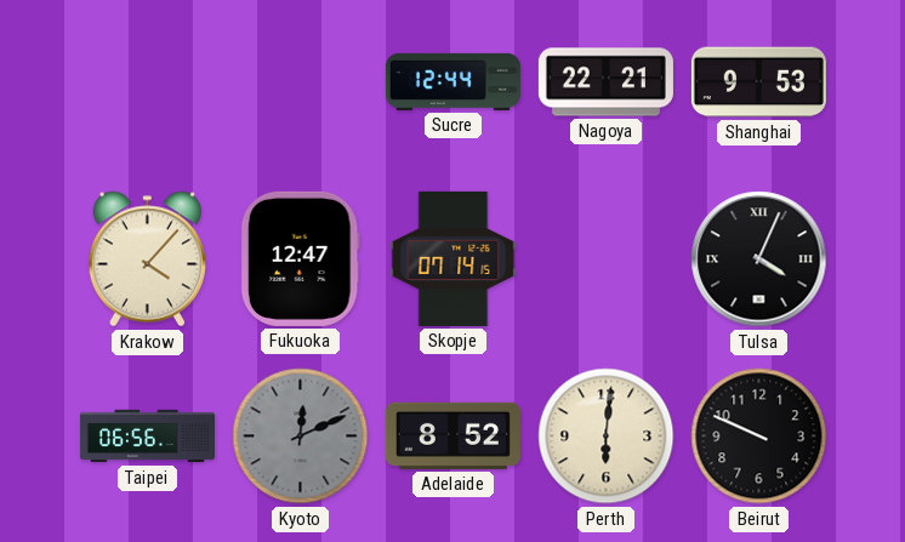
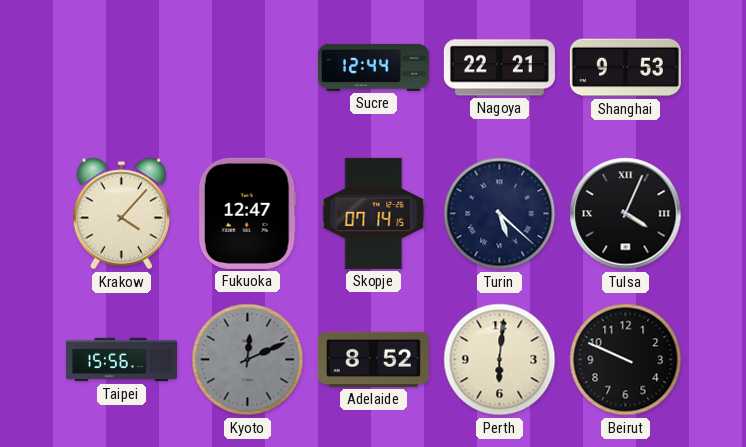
Turin: none -> 5:22
Taipei: 06:56 -> 15:56
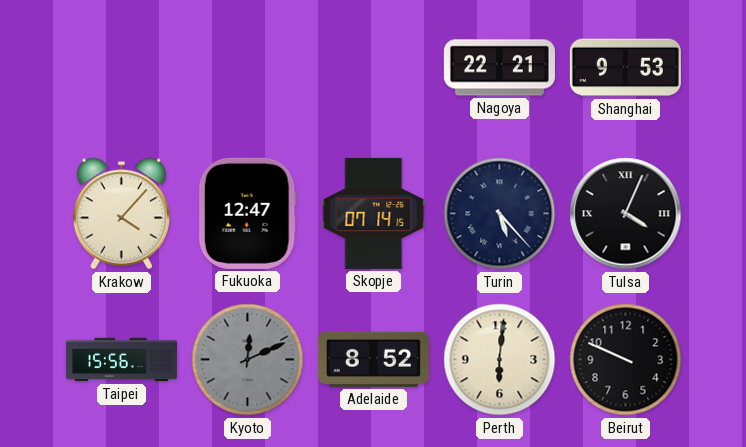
Sucre: 12:44 -> none
Turin: 5:22 -> 5:23
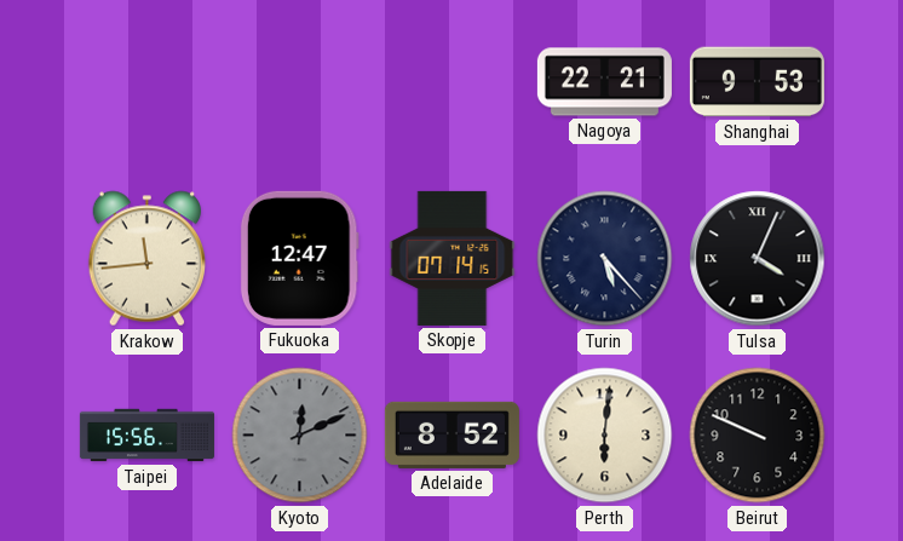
Krakow: 4:07 -> 11:44
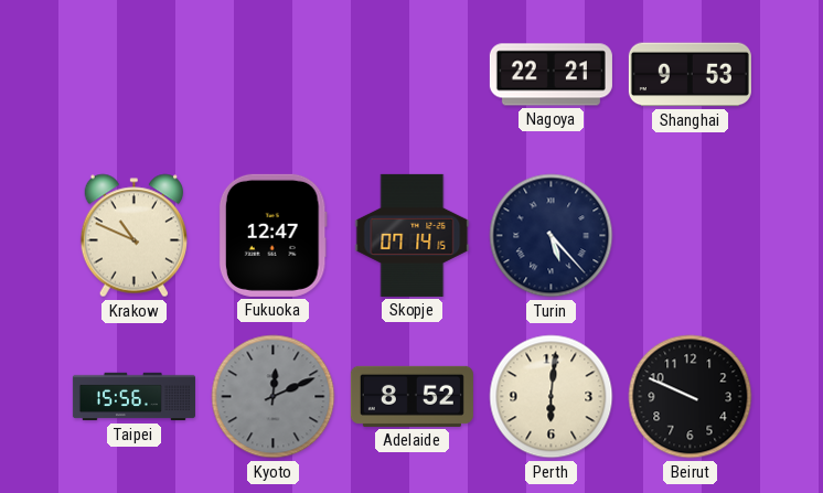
Krakow: 11:44 -> 10:49
Tulsa: 4:04 -> none
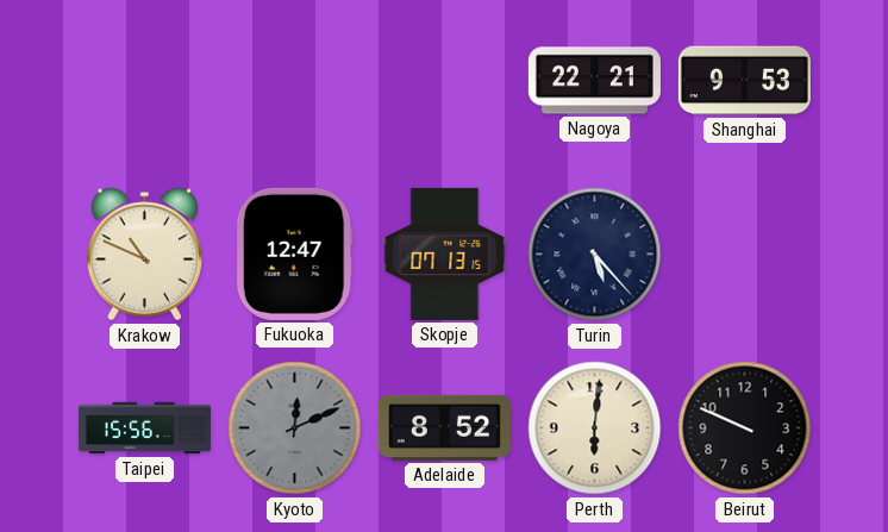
Skopje: 07:14 -> 07:13
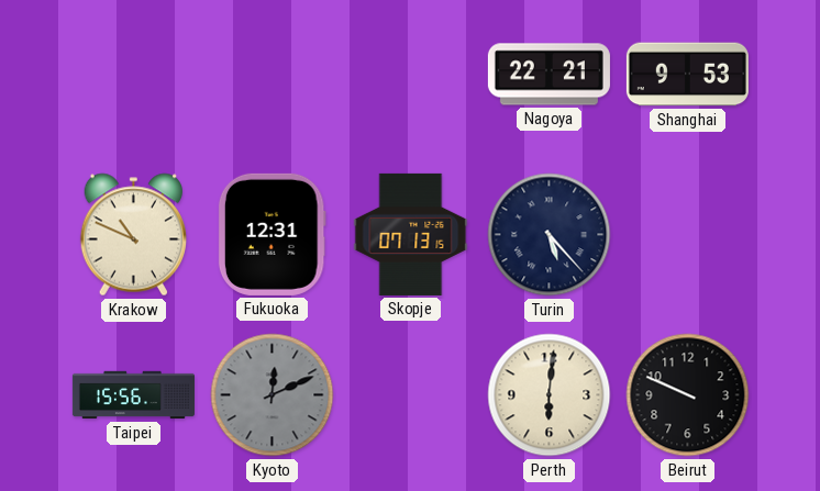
Fukuoka: 12:47 -> 12:31
Adelaide: 8:52 -> none
